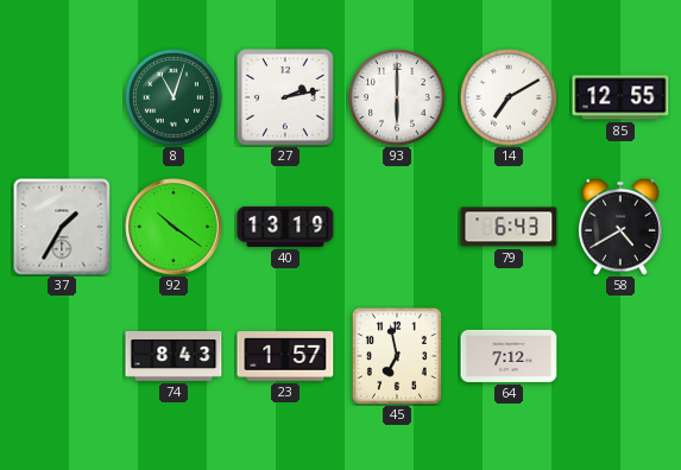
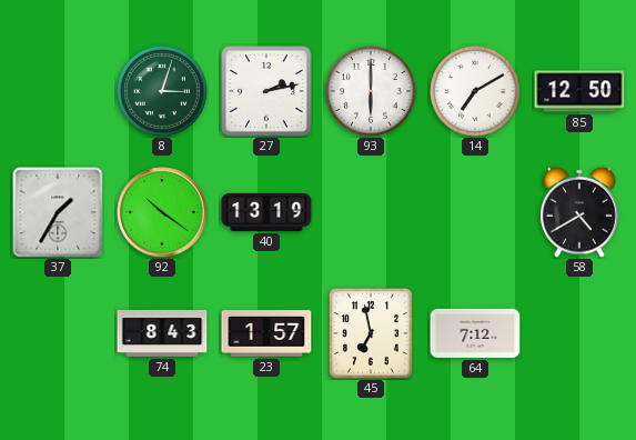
8: 11:03 -> 3:03
85: 12:55 -> 12:50
79: 6:43 -> none
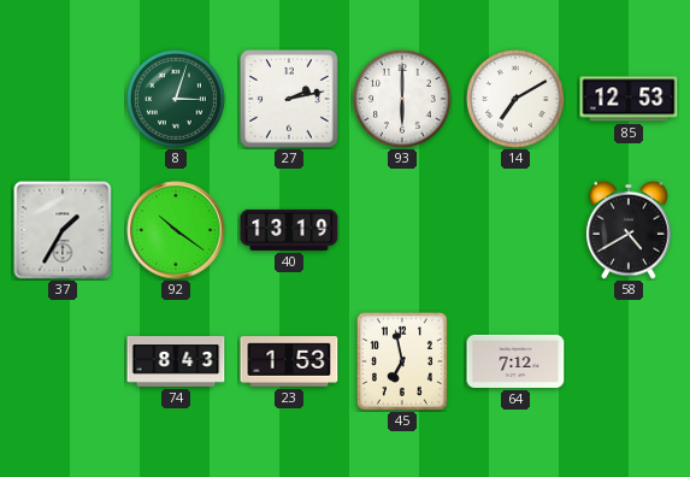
85: 12:50 -> 12:53
23: 1:57 -> 1:53
